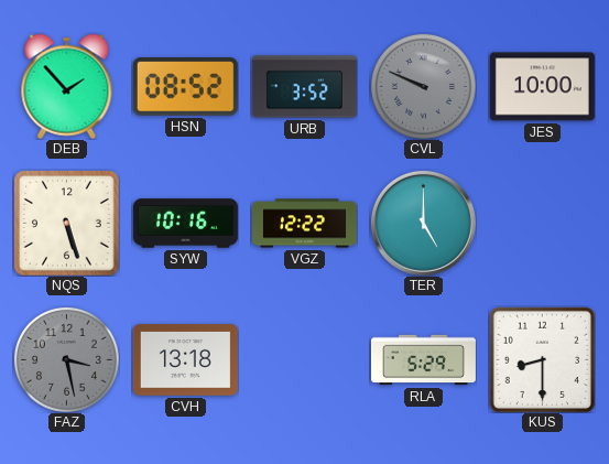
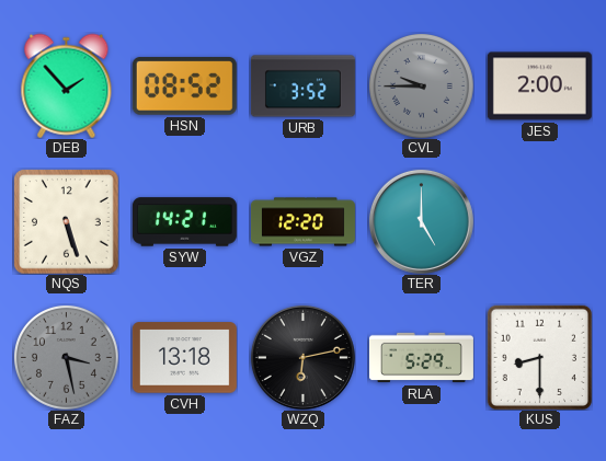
CVL: 9:49 -> 9:45
JES: 10:00 -> 2:00
SYW: 10:16 -> 14:21
VGZ: 12:22 -> 12:20
WZQ: none -> 6:13
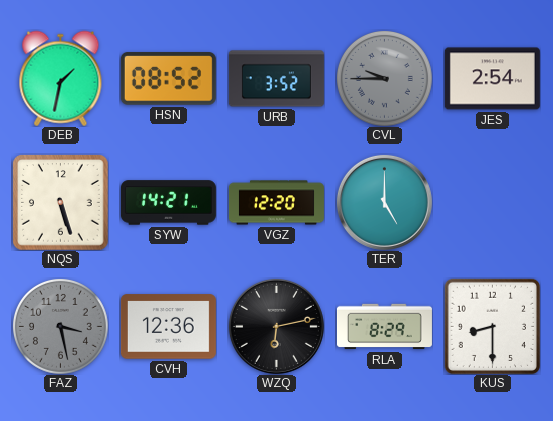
DEB: 1:53 -> 1:32
JES: 2:00 -> 2:54
CVH: 13:18 -> 12:36
RLA: 5:29 -> 8:29
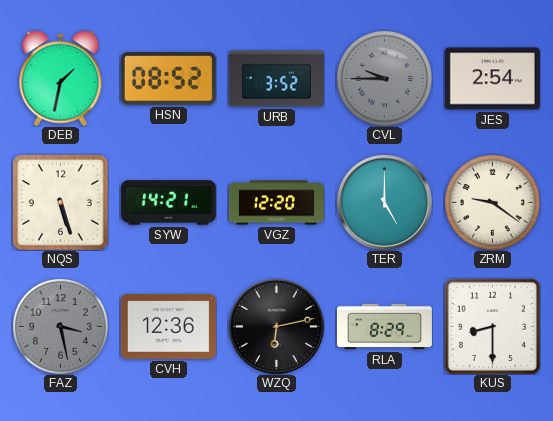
ZRM: none -> 9:21
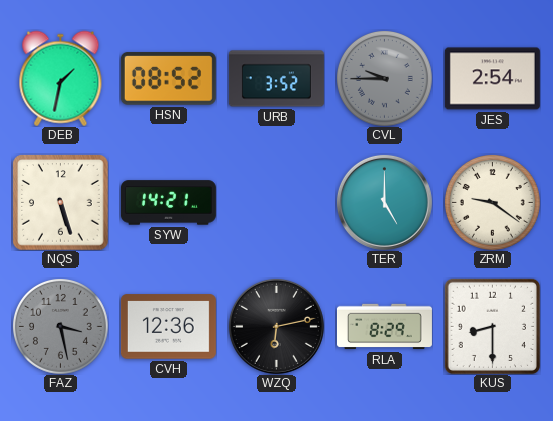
VGZ: 12:20 -> none
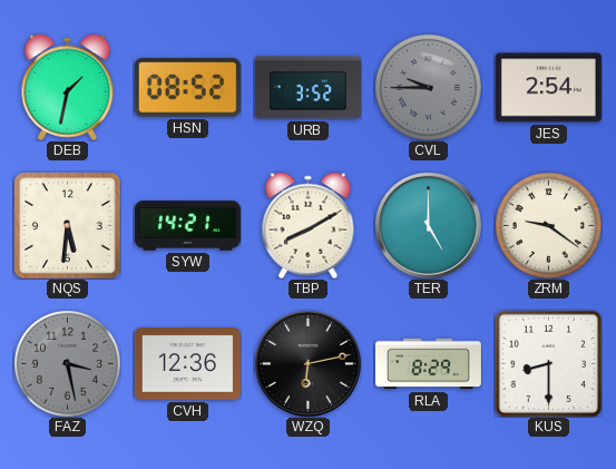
NQS: 5:27 -> 5:31
TBP: none -> 8:10
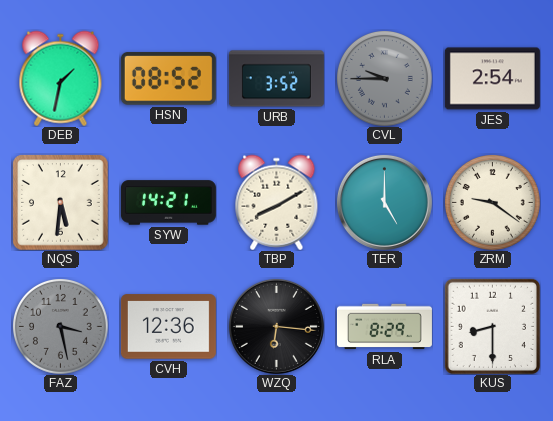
WZQ: 6:13 -> 6:16
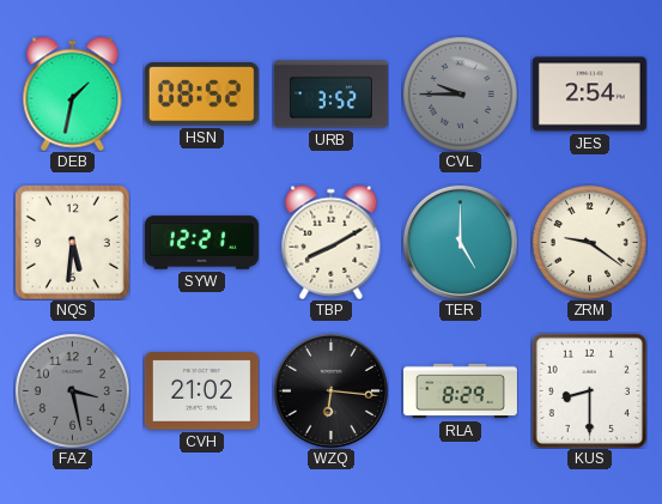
SYW: 14:21 -> 12:21
CVH: 12:36 -> 21:02
